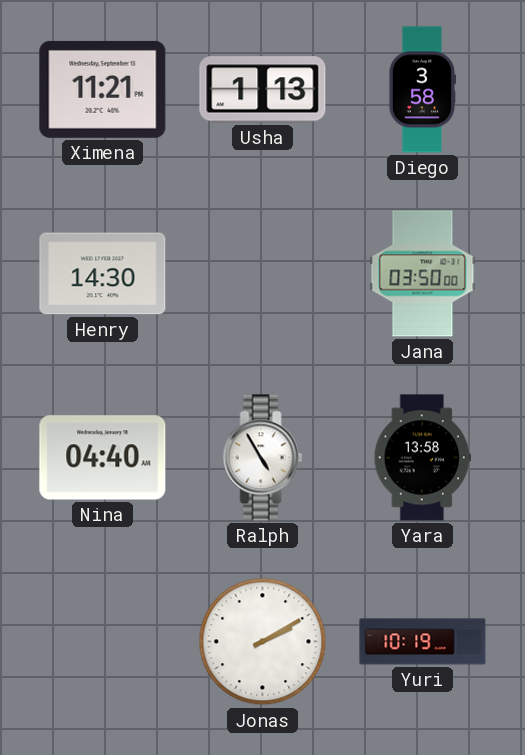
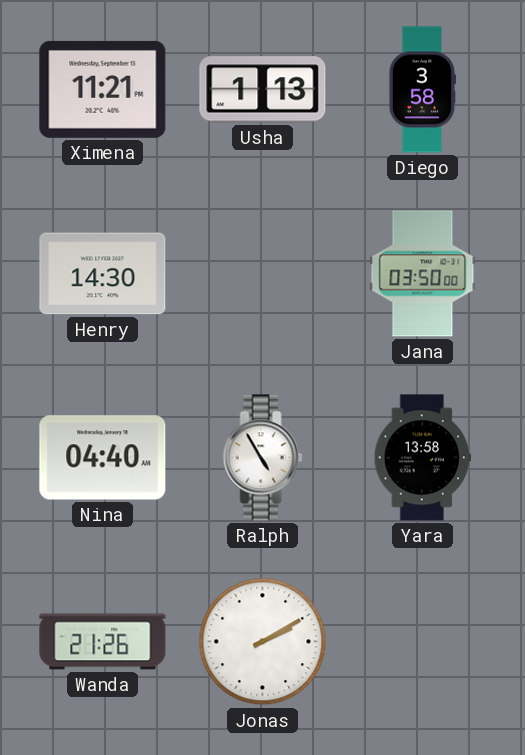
Wanda: none -> 21:26
Yuri: 10:19 -> none
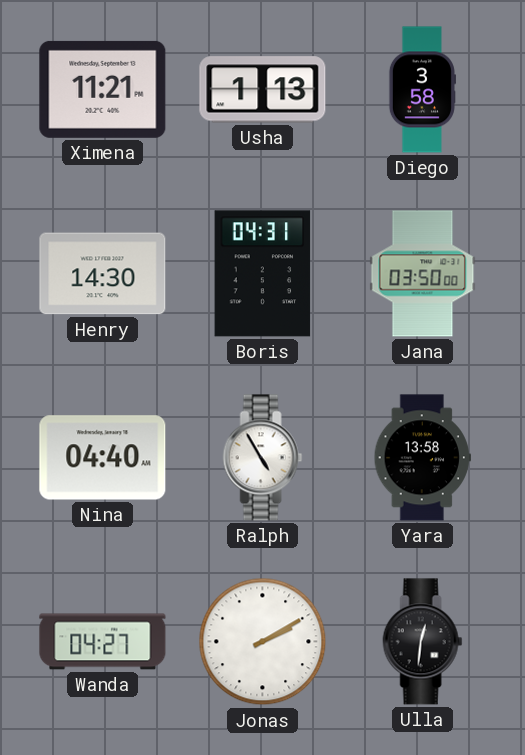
Boris: none -> 04:31
Wanda: 21:26 -> 04:27
Ulla: none -> 12:31
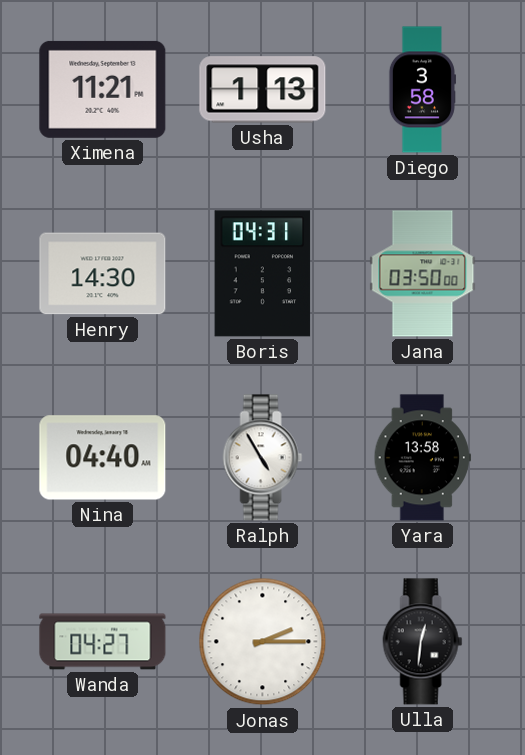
Jonas: 2:10 -> 2:15
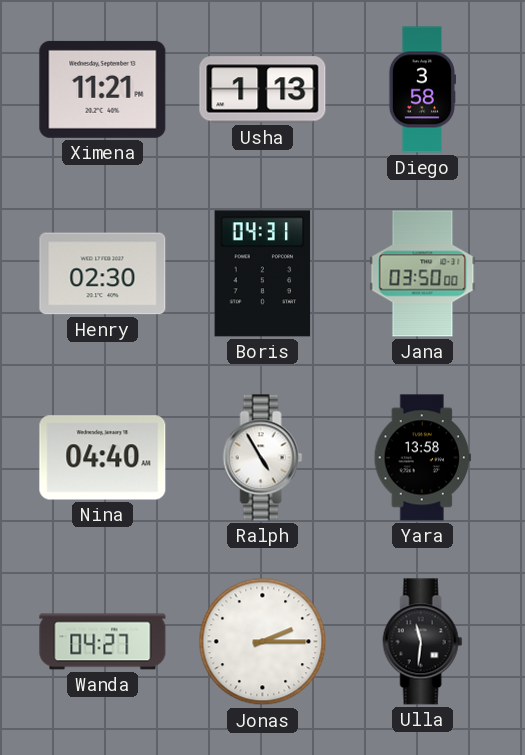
Henry: 14:30 -> 02:30
Ulla: 12:31 -> 11:31
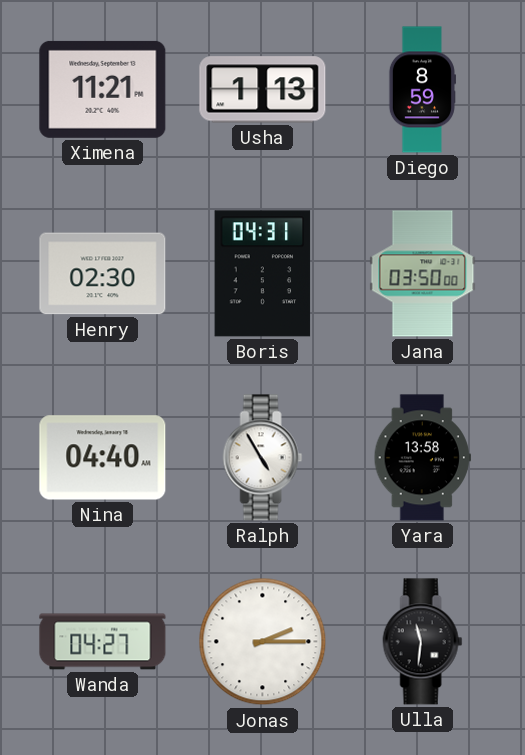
Diego: 3:58 -> 8:59
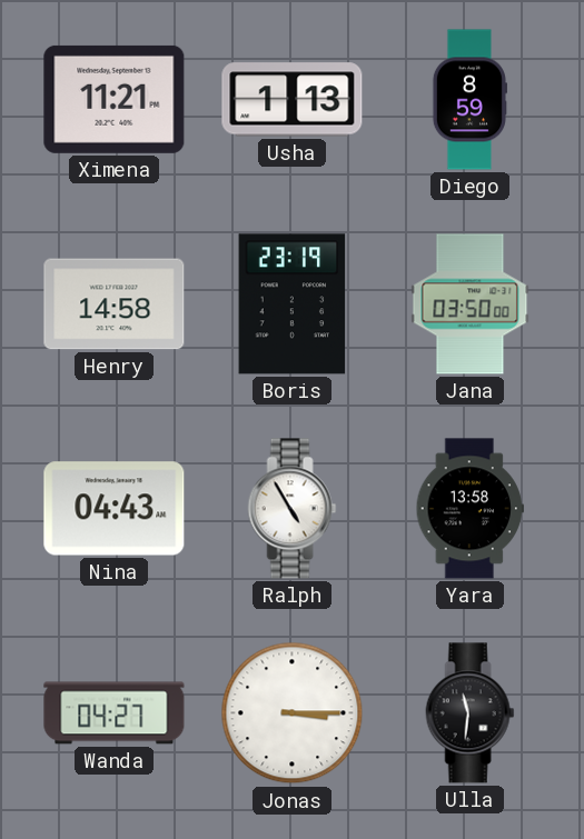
Henry: 02:30 -> 14:58
Boris: 04:31 -> 23:19
Nina: 04:40 -> 04:43
Jonas: 2:15 -> 3:15
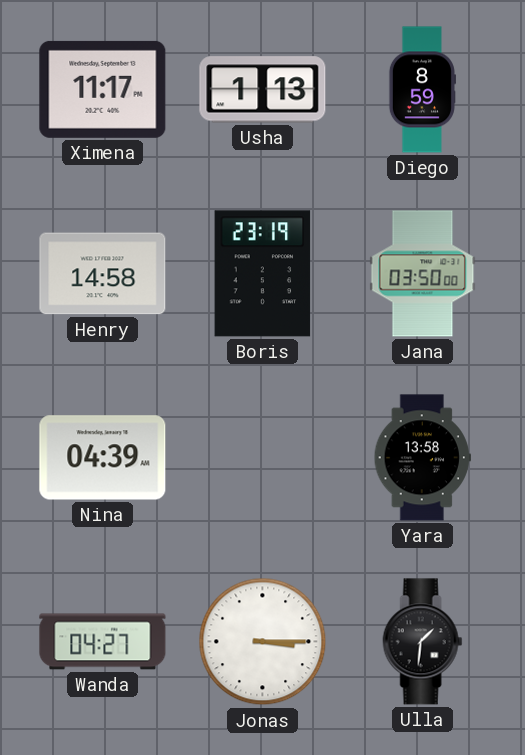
Ximena: 11:21 -> 11:17
Nina: 04:43 -> 04:39
Ralph: 4:55 -> none
Ulla: 11:31 -> 1:31
